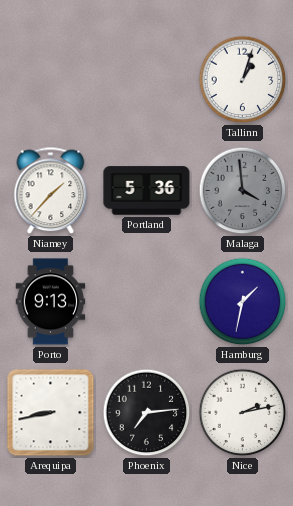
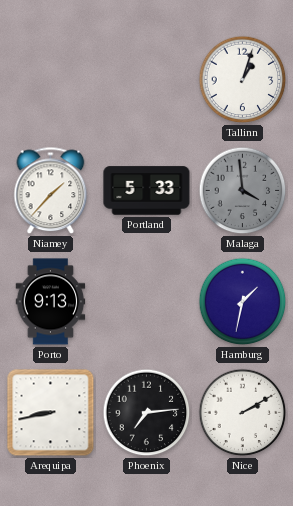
Portland: 5:36 -> 5:33
Nice: 2:13 -> 2:10
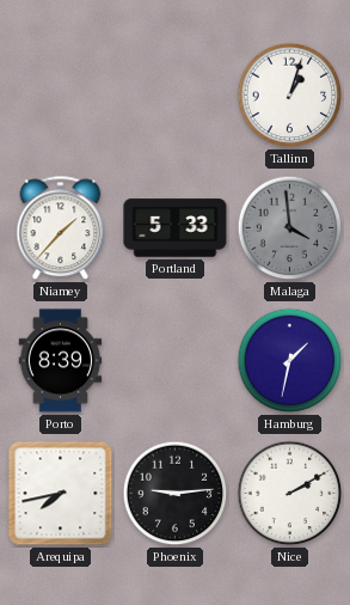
Porto: 9:13 -> 8:39
Arequipa: 8:43 -> 7:43
Phoenix: 7:14 -> 9:14
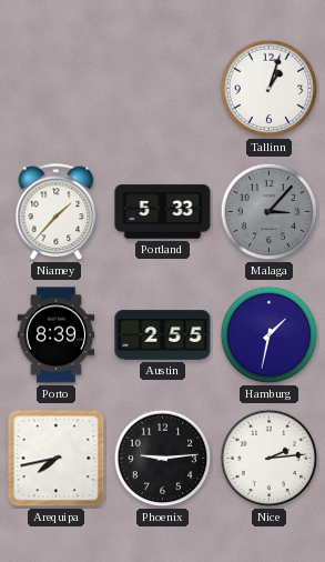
Malaga: 3:59 -> 3:07
Austin: none -> 2:55
Nice: 2:10 -> 2:14
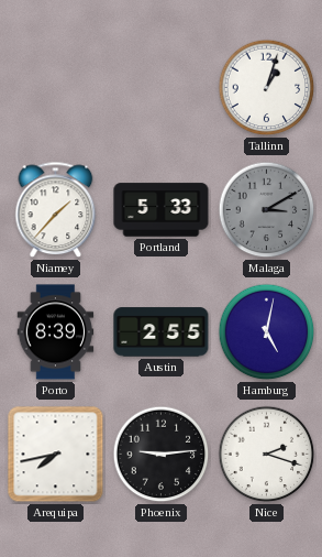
Malaga: 3:07 -> 3:10
Hamburg: 1:32 -> 5:02
Nice: 2:14 -> 2:18
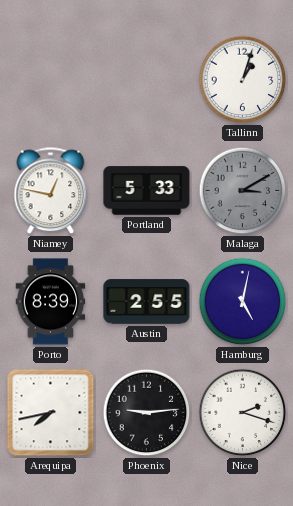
Niamey: 1:37 -> 12:47
